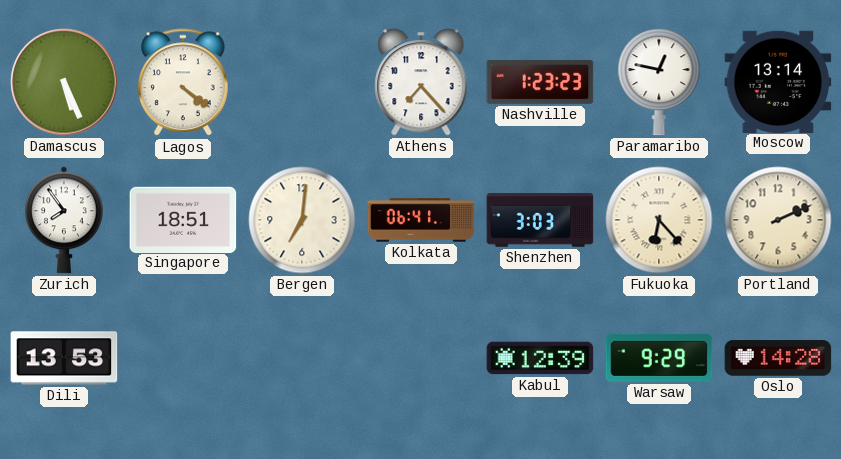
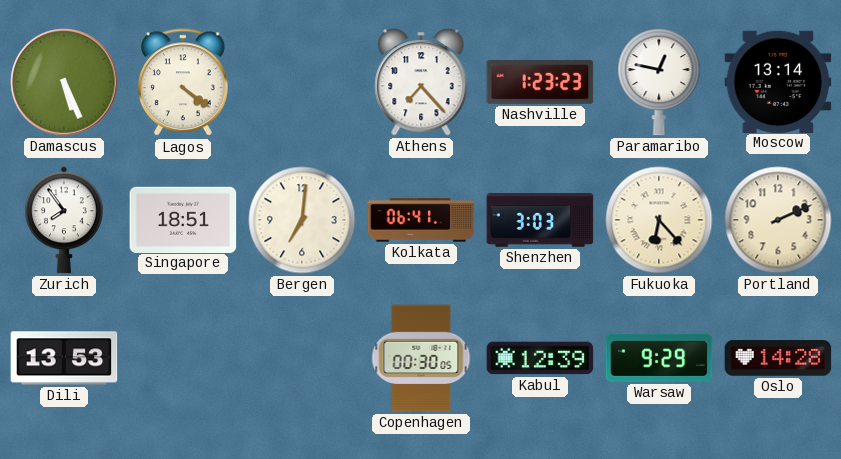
Copenhagen: none -> 00:30
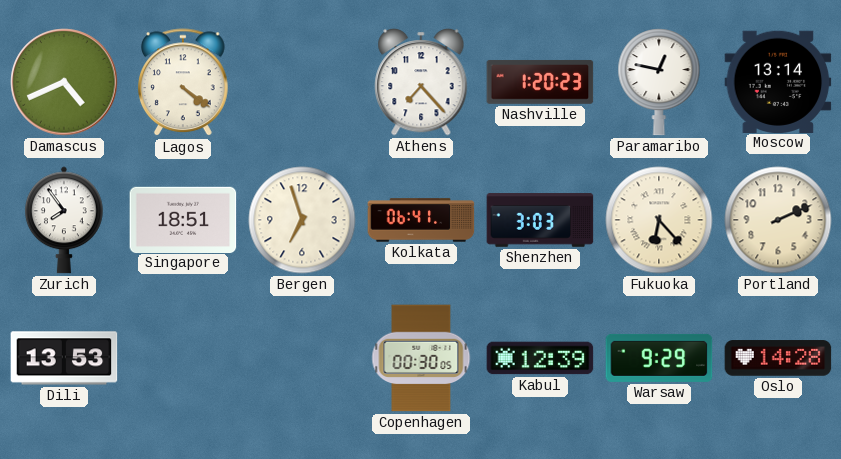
Damascus: 5:26 -> 4:41
Nashville: 1:23 -> 1:20
Bergen: 7:01 -> 6:57
